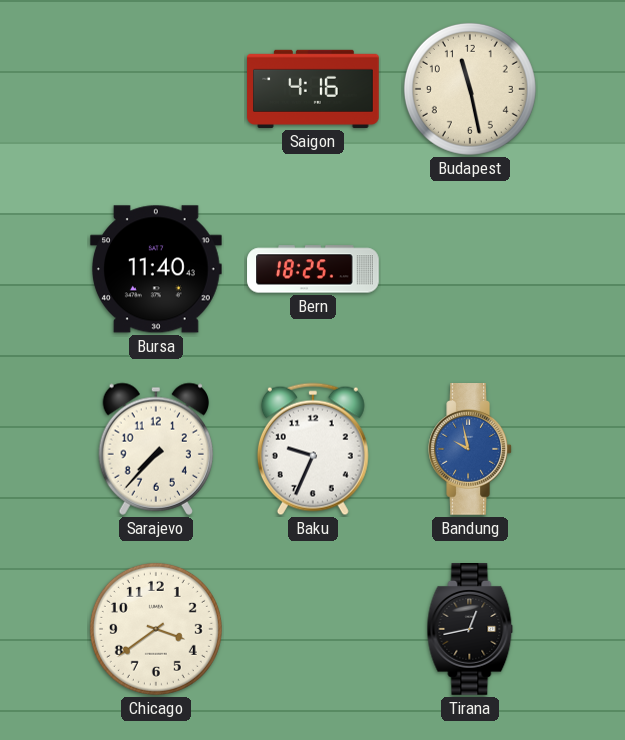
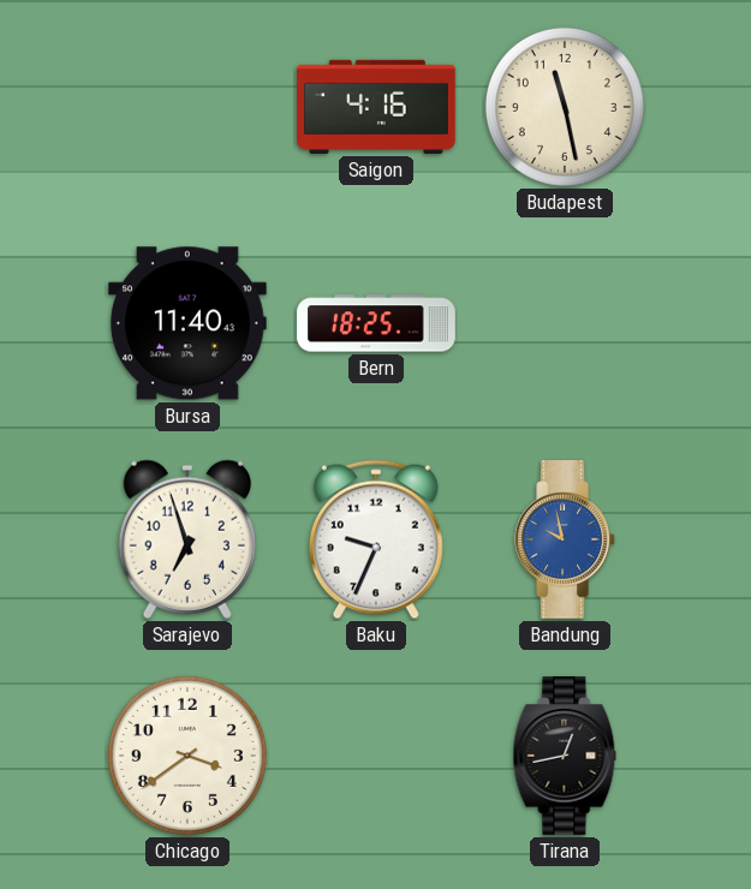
Sarajevo: 7:37 -> 6:57
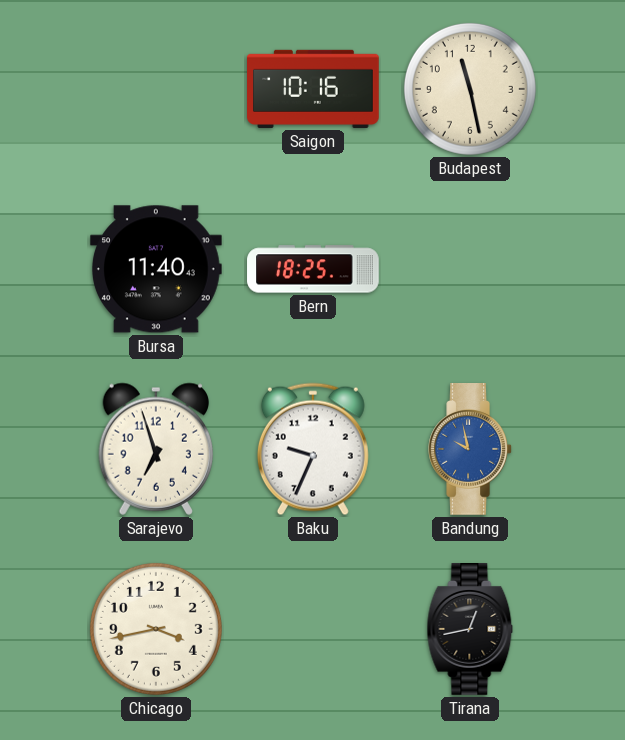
Saigon: 4:16 -> 10:16
Chicago: 3:39 -> 3:43
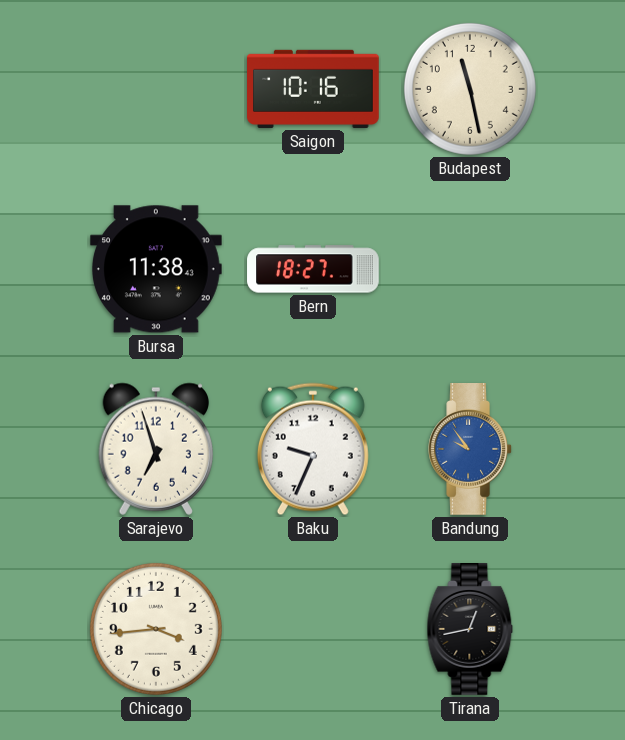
Bursa: 11:40 -> 11:38
Bern: 18:25 -> 18:27
Bandung: 9:58 -> 9:54
Chicago: 3:43 -> 3:44
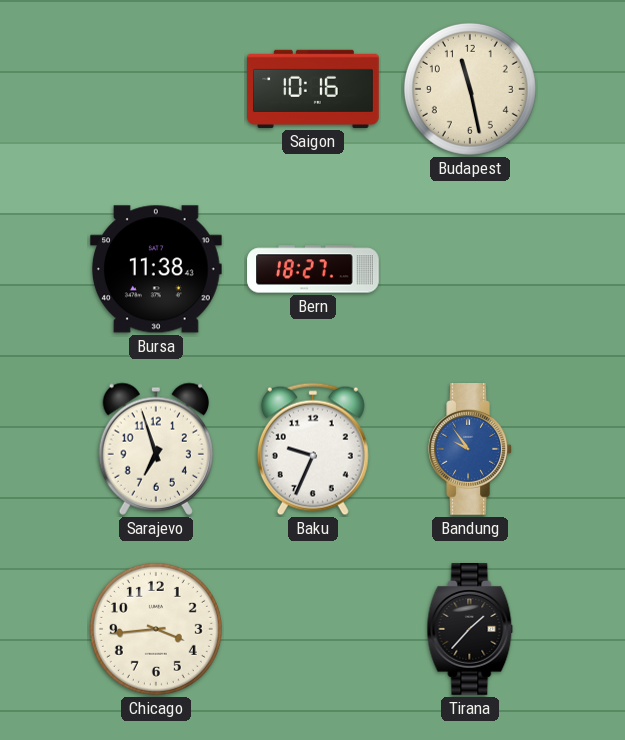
Tirana: 12:43 -> 1:37
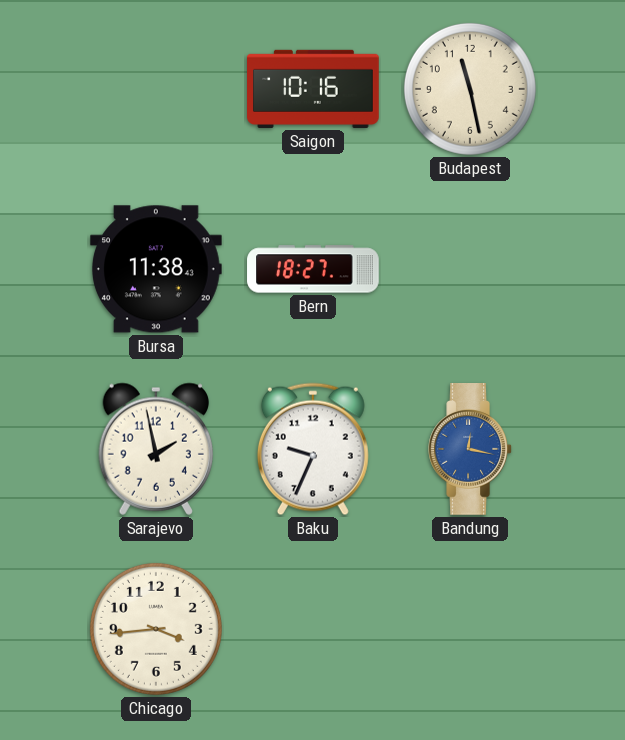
Sarajevo: 6:57 -> 1:58
Bandung: 9:54 -> 12:17
Tirana: 1:37 -> none
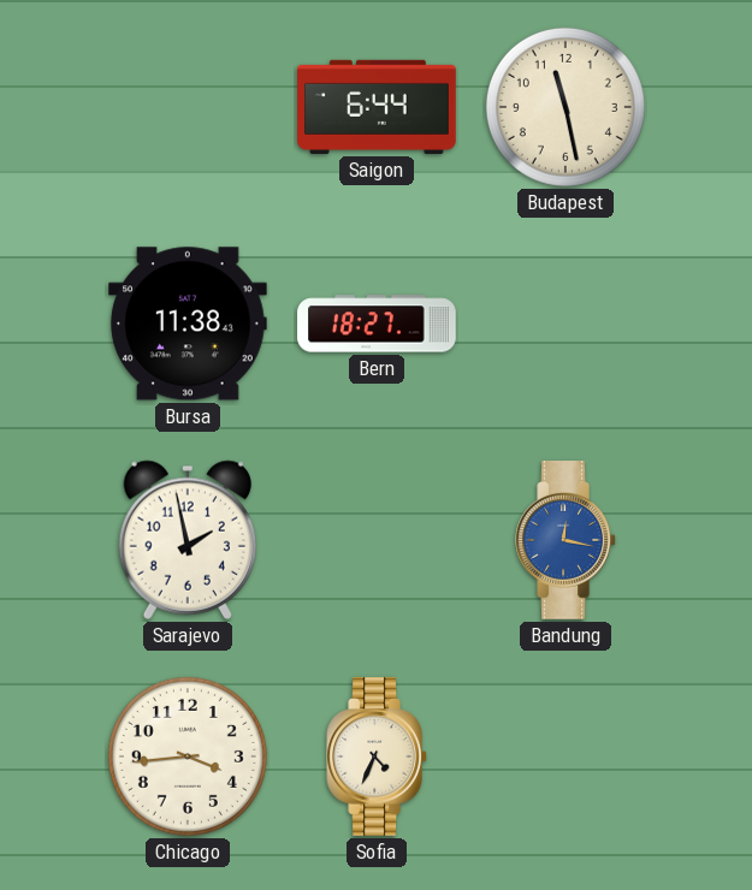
Saigon: 10:16 -> 6:44
Baku: 9:34 -> none
Sofia: none -> 4:34
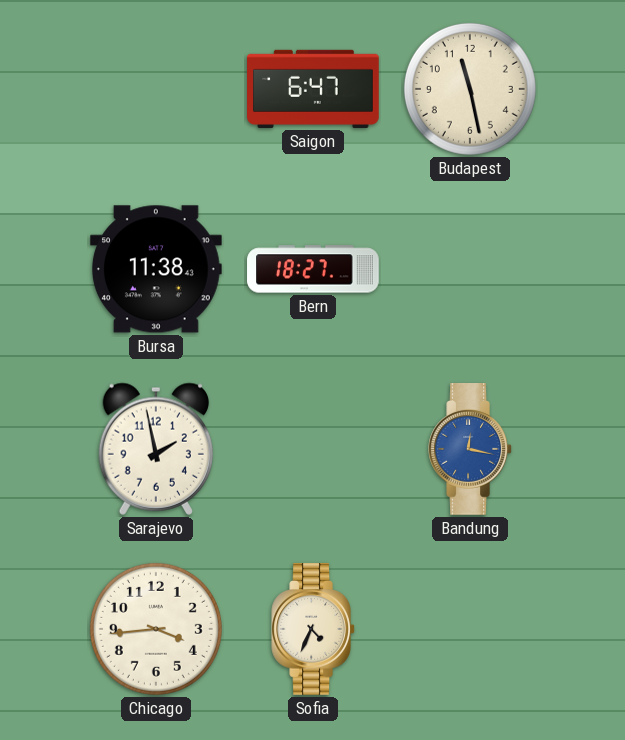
Saigon: 6:44 -> 6:47
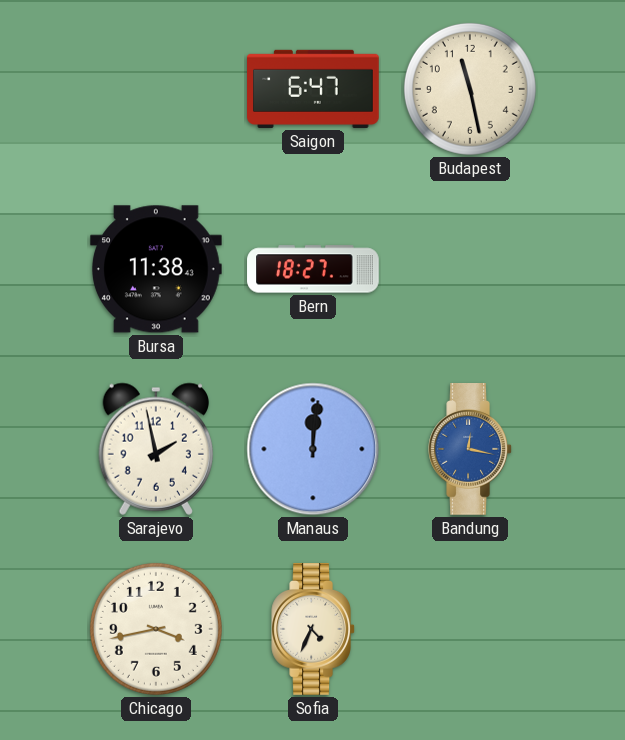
Manaus: none -> 12:01
Chicago: 3:44 -> 3:43
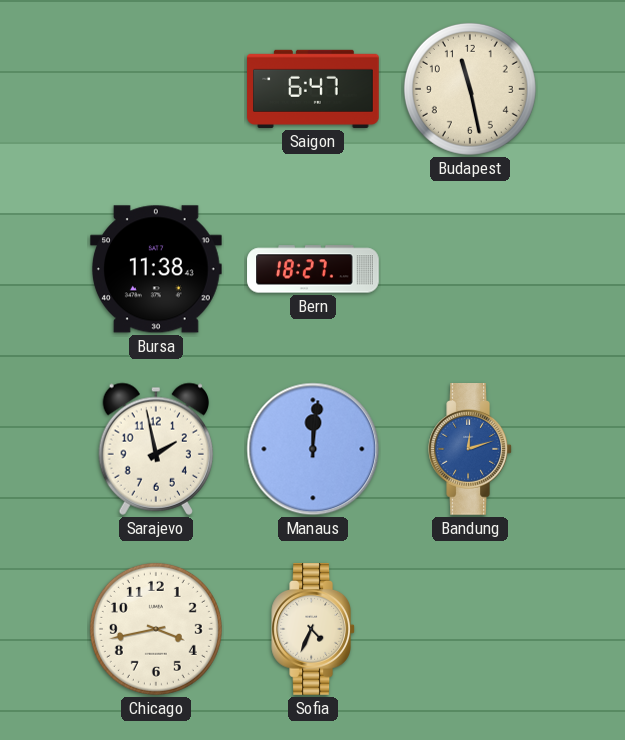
Bandung: 12:17 -> 12:12
